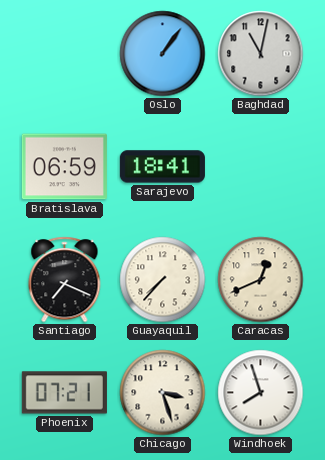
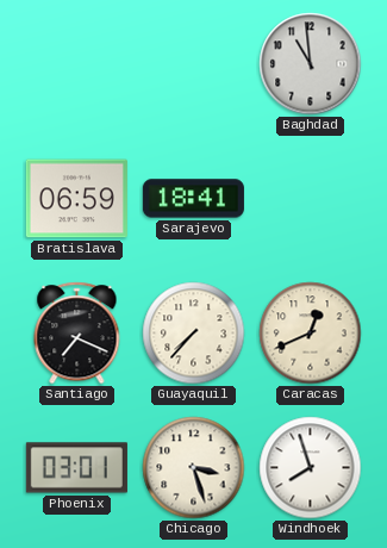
Oslo: 1:06 -> none
Baghdad: 11:02 -> 10:59
Phoenix: 07:21 -> 03:01
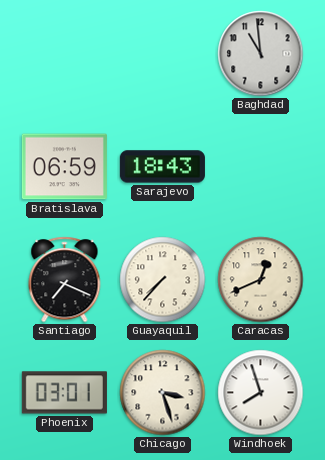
Sarajevo: 18:41 -> 18:43
